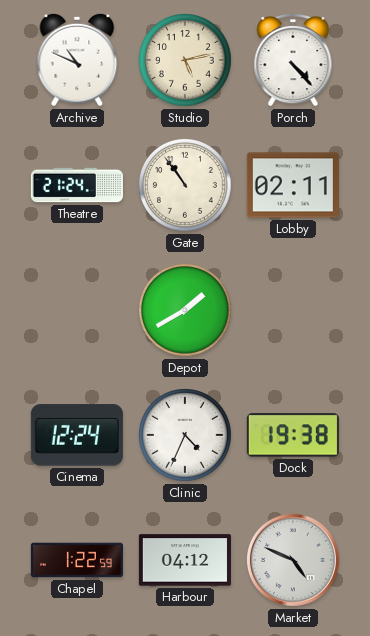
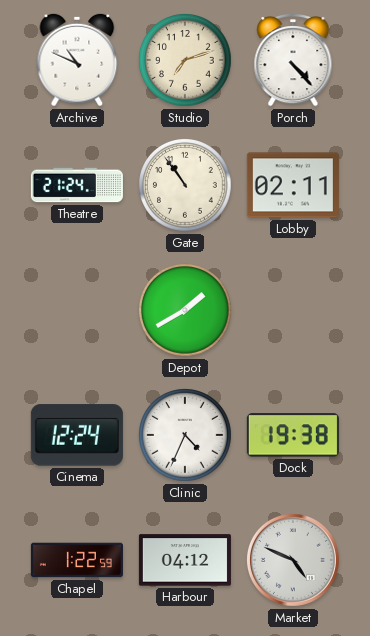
Studio: 5:13 -> 7:12
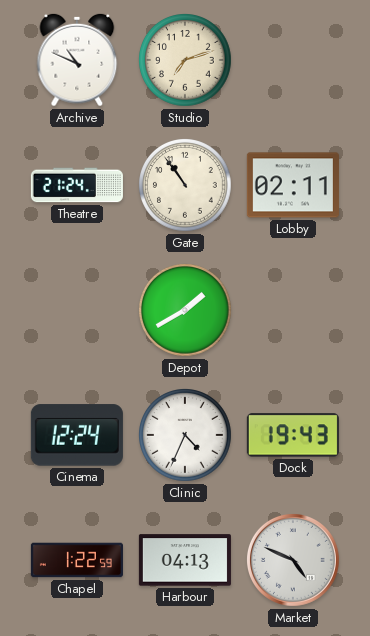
Porch: 4:23 -> none
Dock: 19:38 -> 19:43
Harbour: 04:12 -> 04:13
